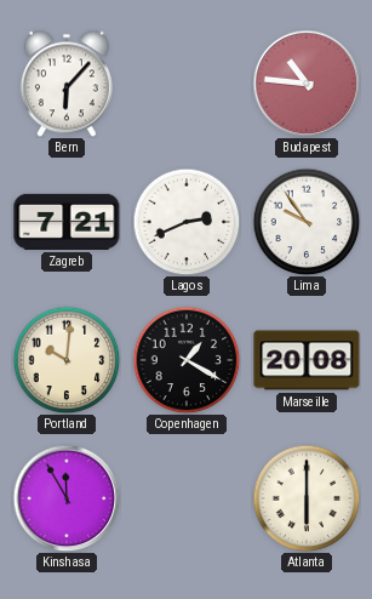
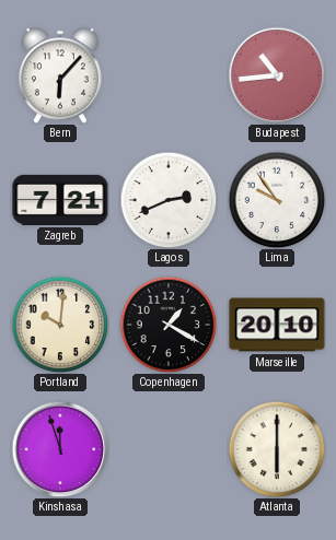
Budapest: 10:46 -> 10:44
Marseille: 20:08 -> 20:10
Kinshasa: 11:55 -> 11:57
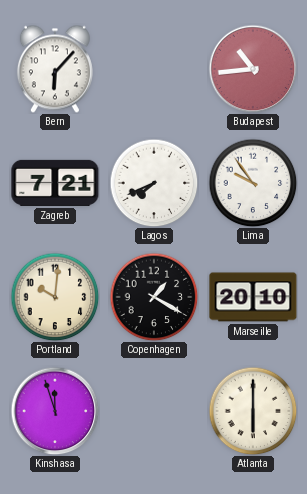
Lagos: 2:41 -> 7:41
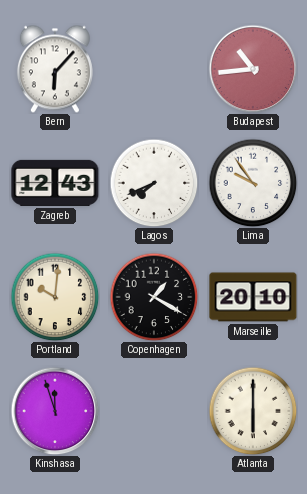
Zagreb: 7:21 -> 12:43
